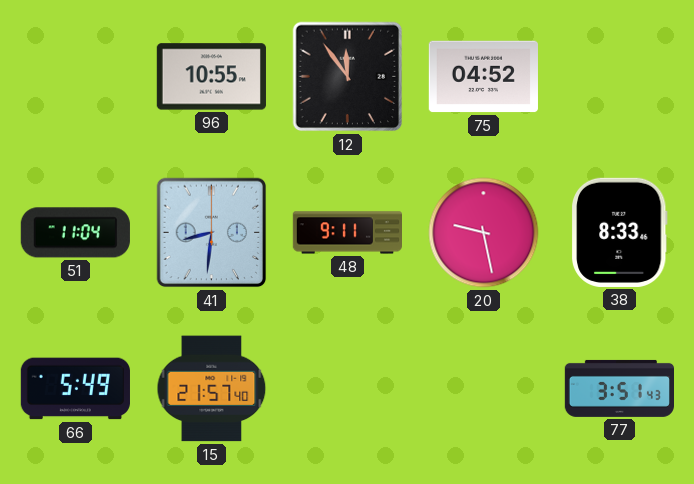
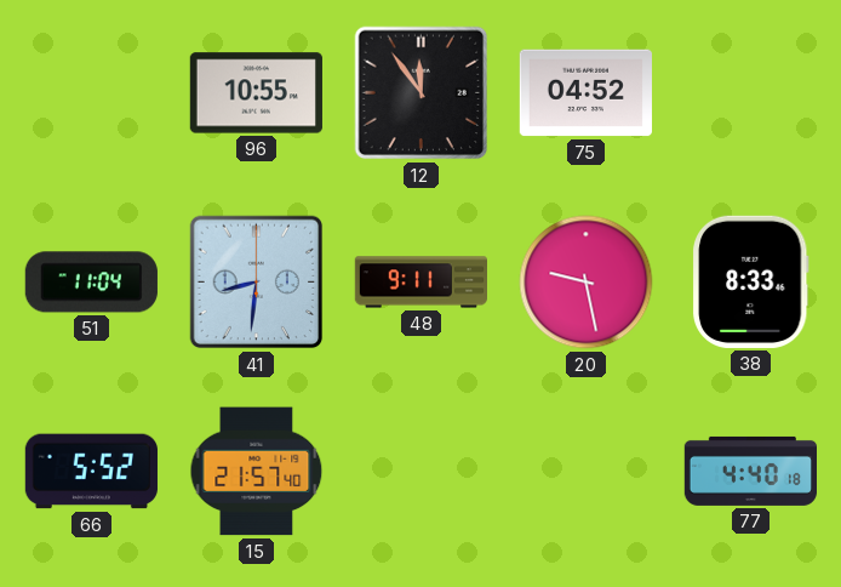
66: 5:49 -> 5:52
77: 3:51 -> 4:40
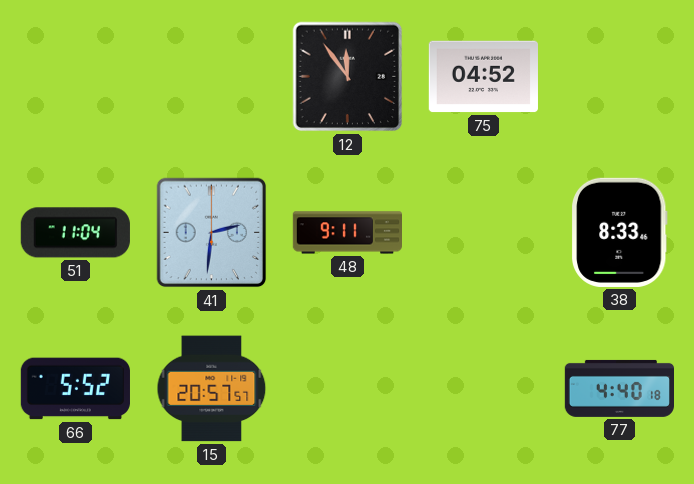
96: 10:55 -> none
41: 8:31 -> 2:31
20: 9:28 -> none
15: 21:57 -> 20:57
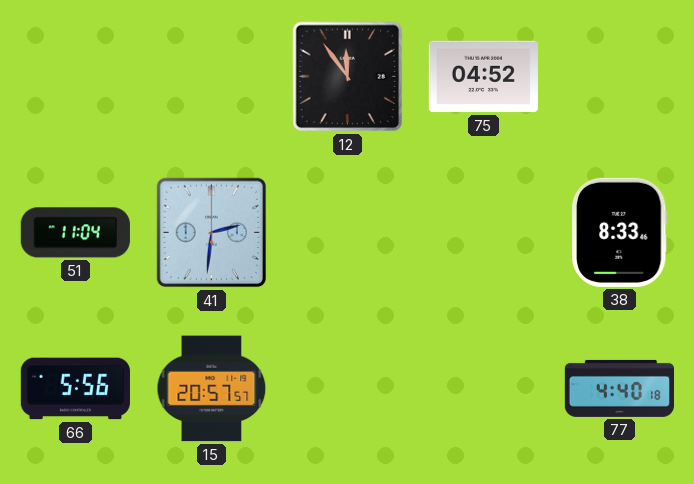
48: 9:11 -> none
66: 5:52 -> 5:56
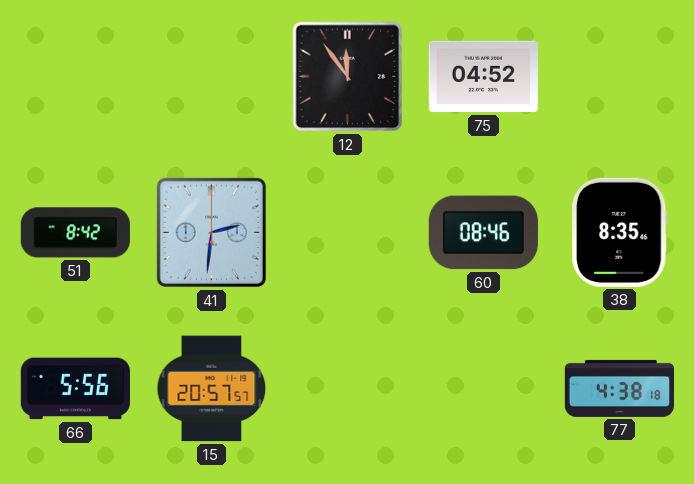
51: 11:04 -> 8:42
60: none -> 08:46
38: 8:33 -> 8:35
77: 4:40 -> 4:38
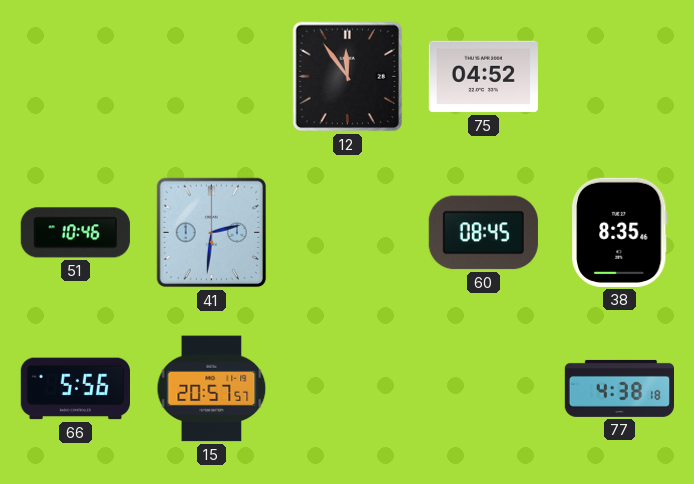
51: 8:42 -> 10:46
60: 08:46 -> 08:45
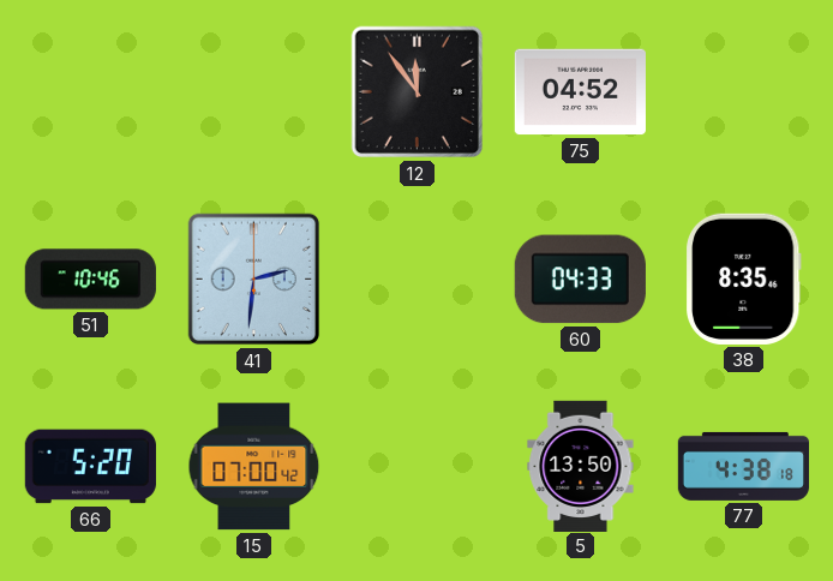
60: 08:45 -> 04:33
66: 5:56 -> 5:20
15: 20:57 -> 07:00
5: none -> 13:50
